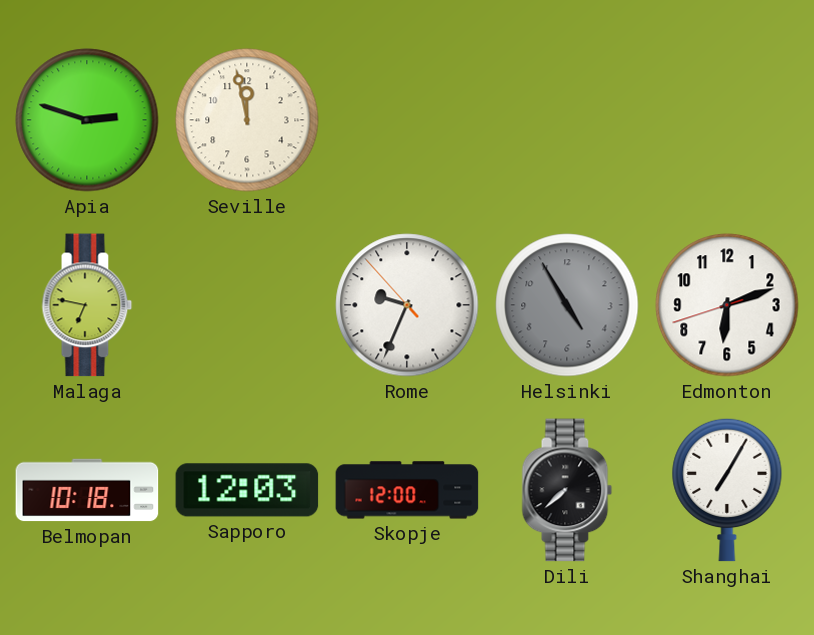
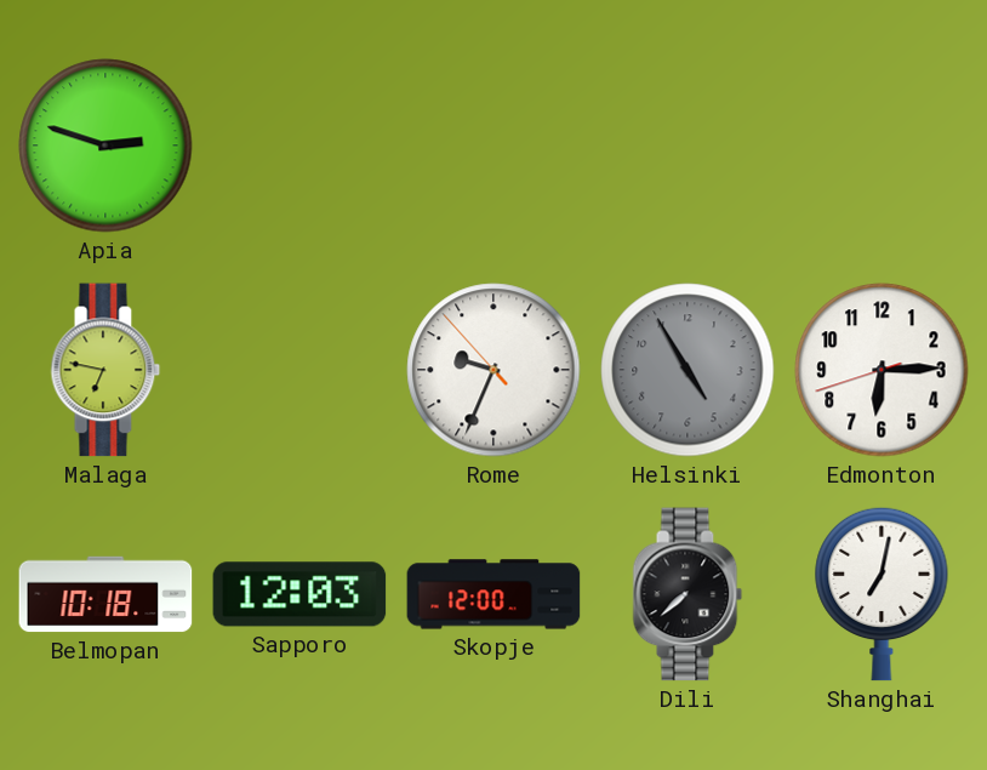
Seville: 11:58 -> none
Edmonton: 6:11 -> 6:14
Shanghai: 7:05 -> 7:02
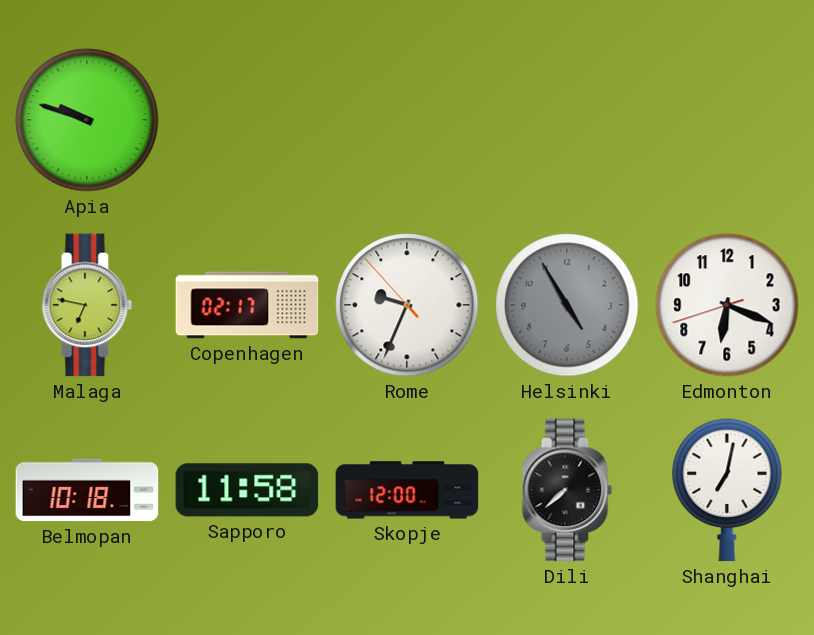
Apia: 2:48 -> 9:48
Copenhagen: none -> 02:17
Edmonton: 6:14 -> 6:18
Sapporo: 12:03 -> 11:58
